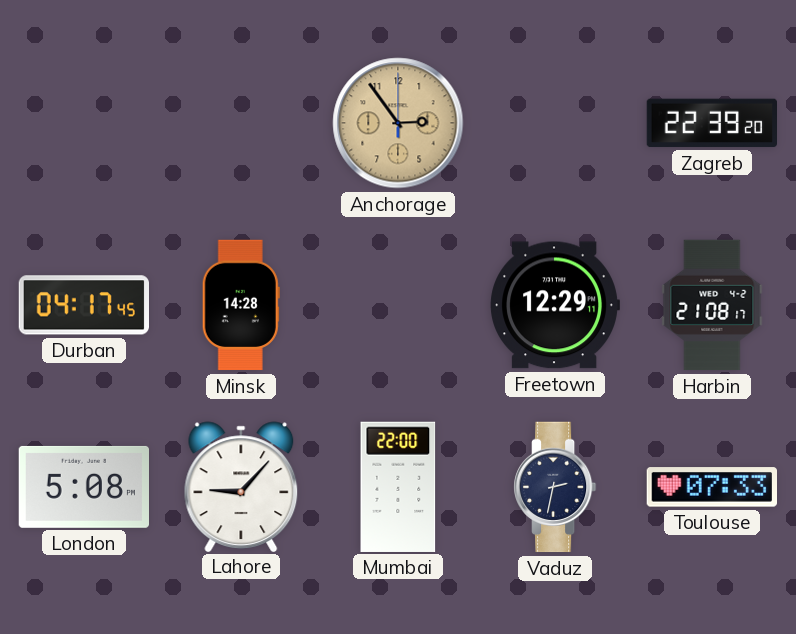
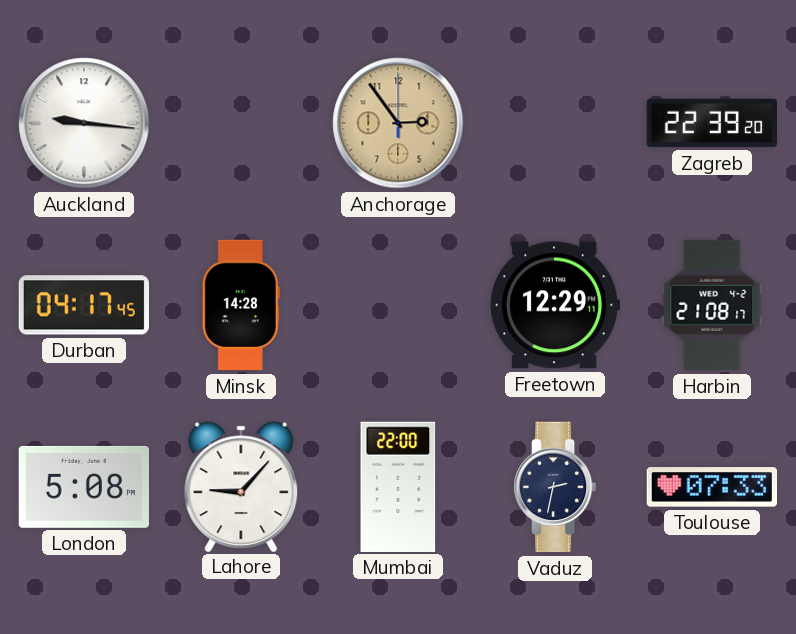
Auckland: none -> 9:16
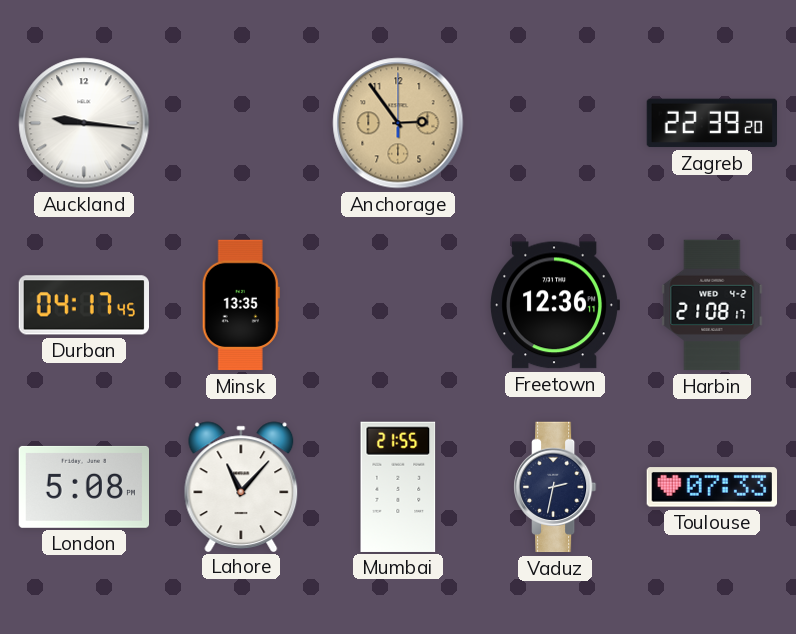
Minsk: 14:28 -> 13:35
Freetown: 12:29 -> 12:36
Lahore: 9:07 -> 11:07
Mumbai: 22:00 -> 21:55
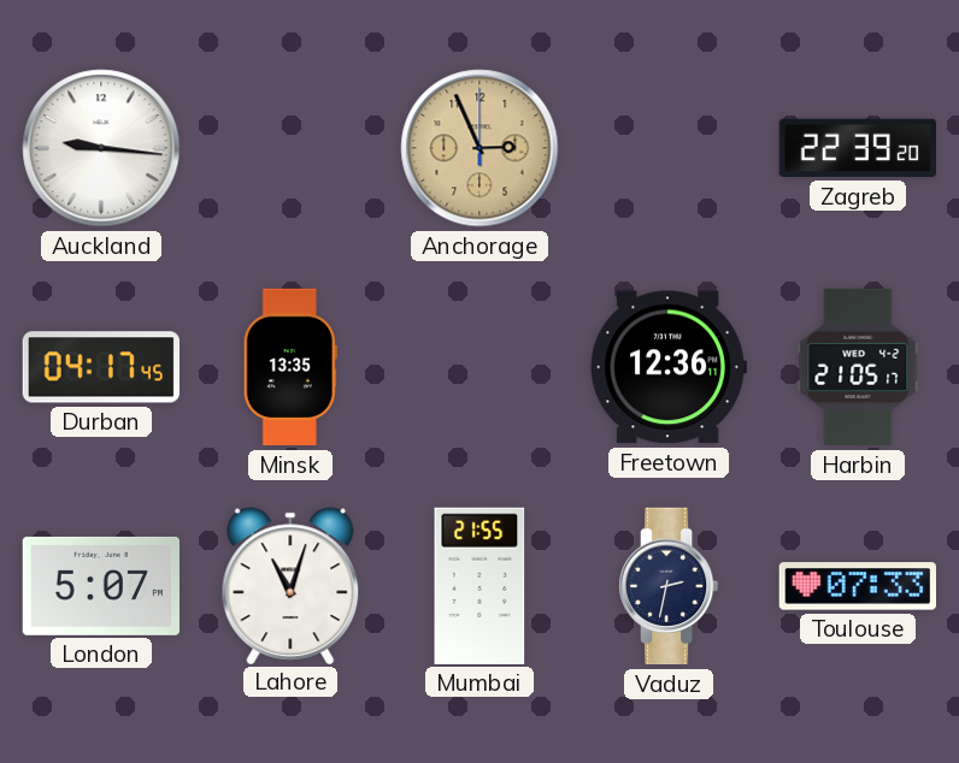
Anchorage: 2:54 -> 2:56
Harbin: 21:08 -> 21:05
London: 5:08 -> 5:07
Lahore: 11:07 -> 11:03
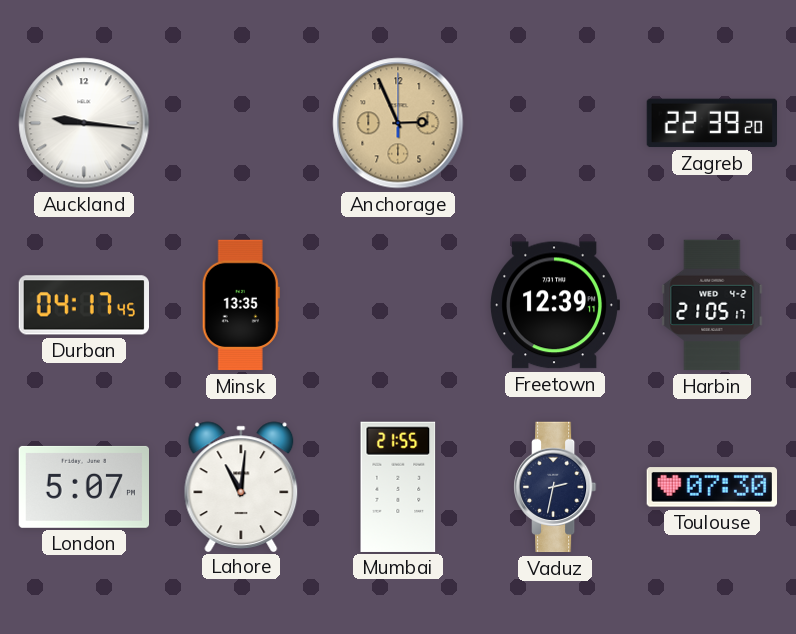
Freetown: 12:36 -> 12:39
Lahore: 11:03 -> 11:01
Toulouse: 07:33 -> 07:30
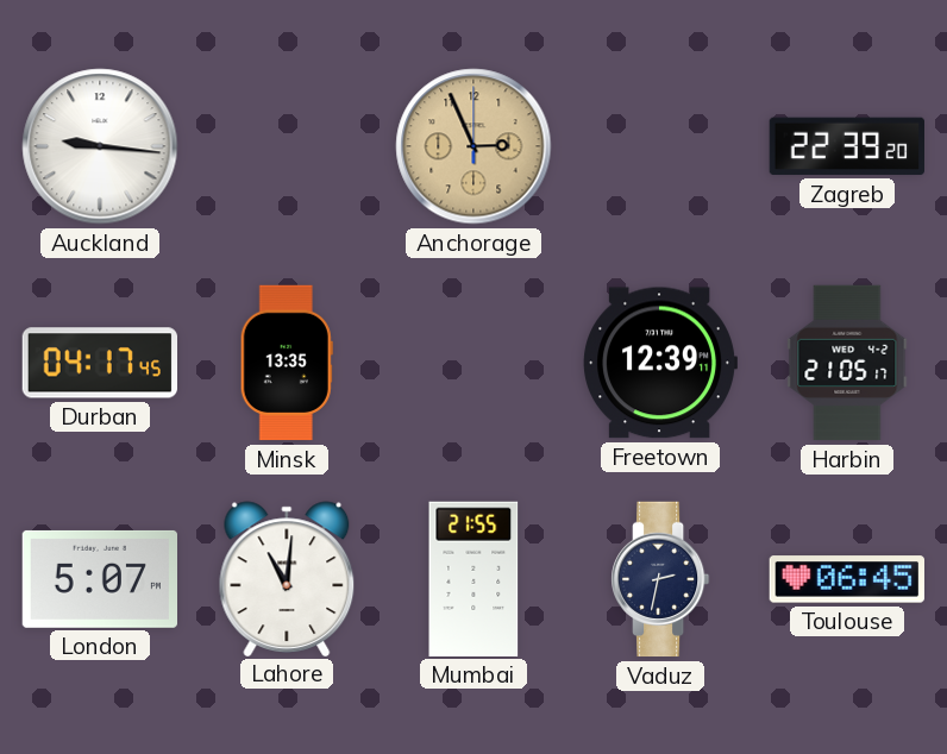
Toulouse: 07:30 -> 06:45
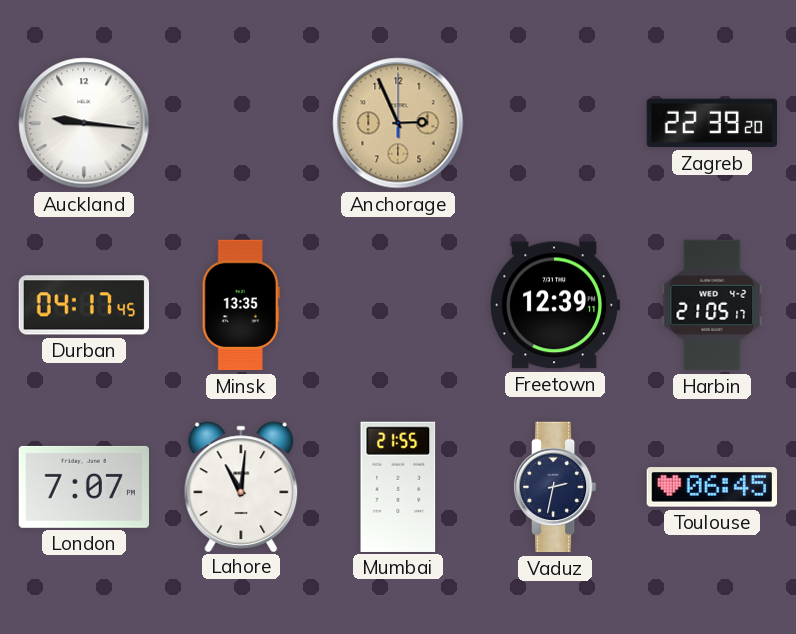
London: 5:07 -> 7:07
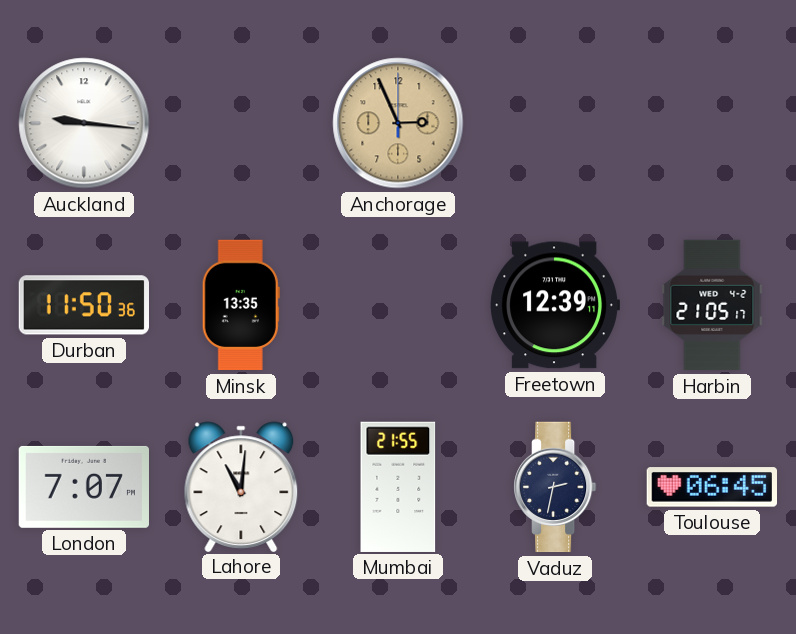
Zagreb: 22:39 -> none
Durban: 04:17 -> 11:50
